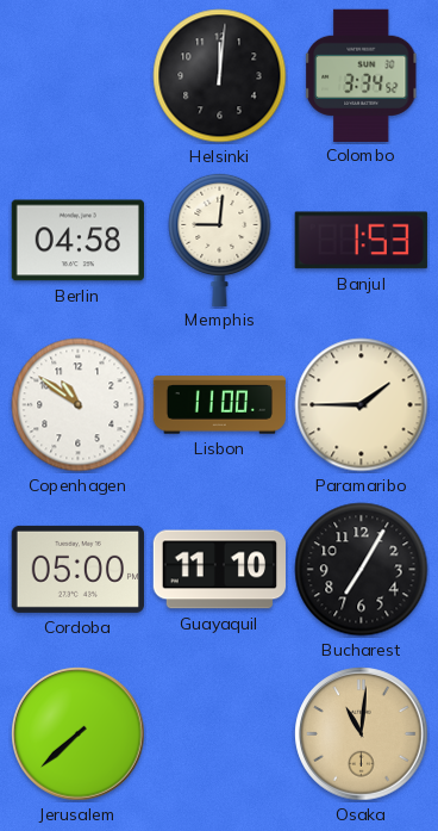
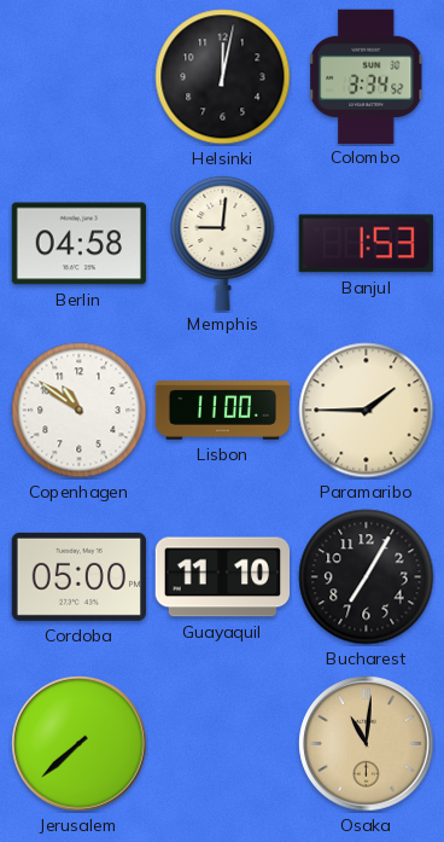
Helsinki: 12:01 -> 12:02
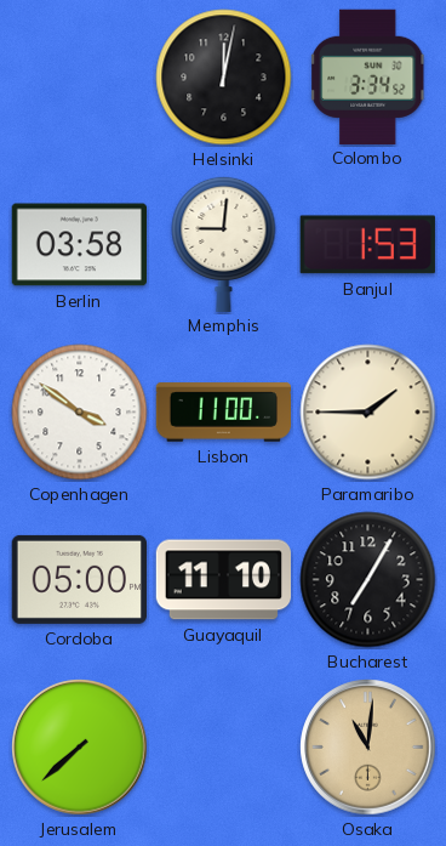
Berlin: 04:58 -> 03:58
Copenhagen: 10:51 -> 3:51
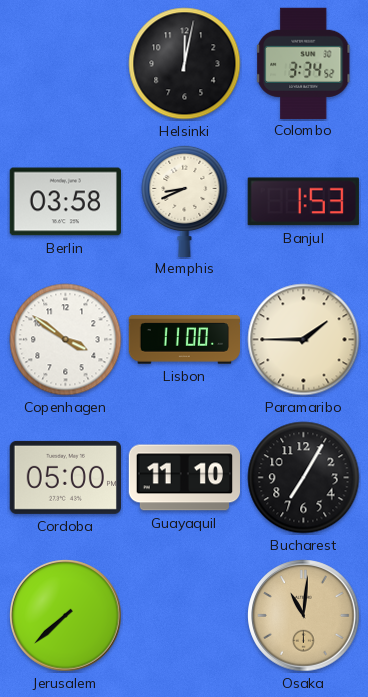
Memphis: 9:01 -> 8:41
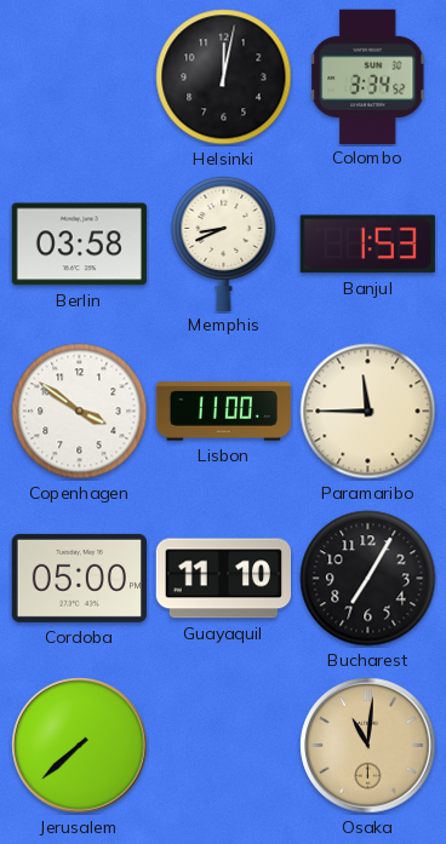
Paramaribo: 1:45 -> 11:45
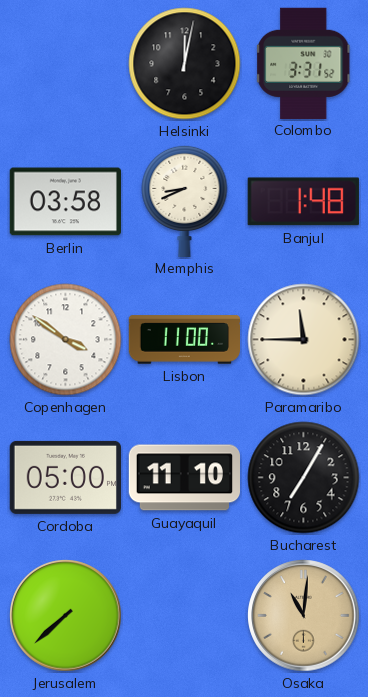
Colombo: 3:34 -> 3:31
Banjul: 1:53 -> 1:48
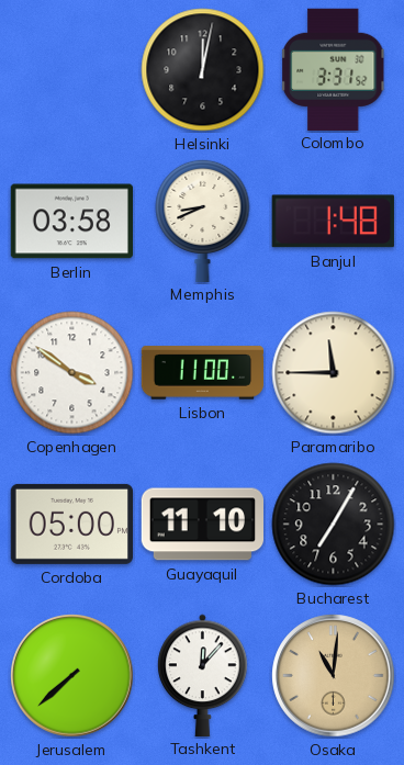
Tashkent: none -> 12:07
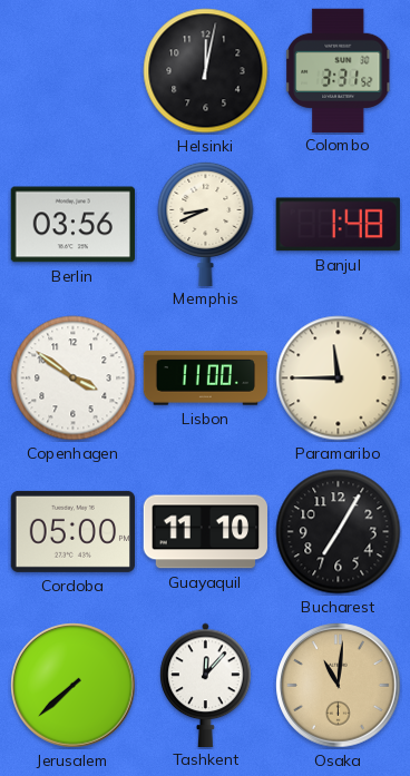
Berlin: 03:58 -> 03:56
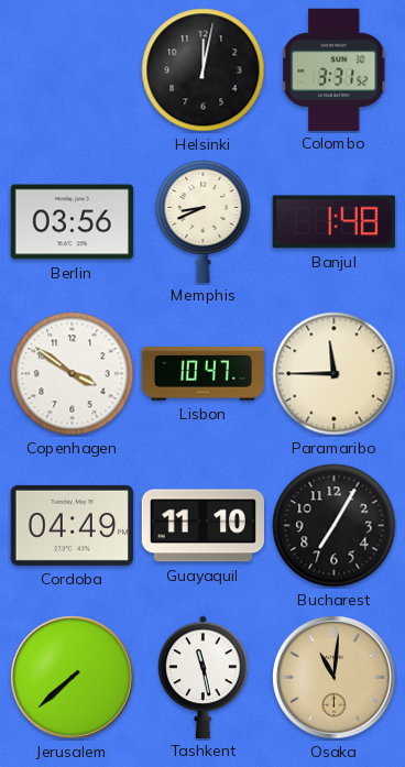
Lisbon: 11:00 -> 10:47
Cordoba: 05:00 -> 04:49
Tashkent: 12:07 -> 11:28
